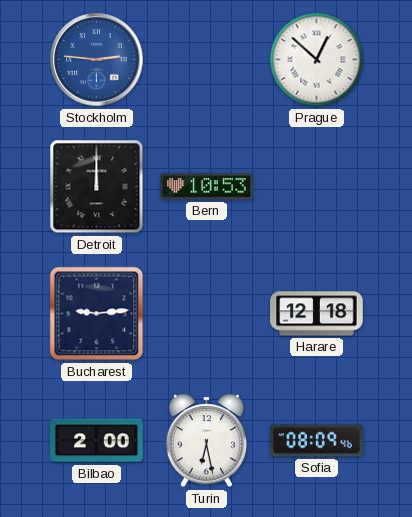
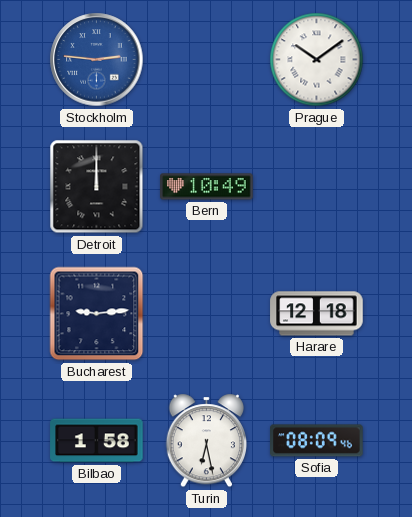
Prague: 12:52 -> 10:09
Bern: 10:53 -> 10:49
Bilbao: 2:00 -> 1:58
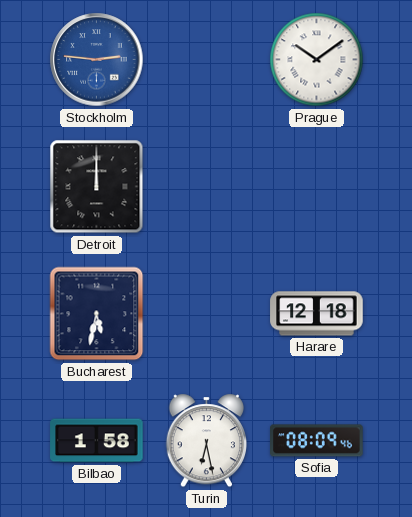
Bern: 10:49 -> none
Bucharest: 9:14 -> 5:32
